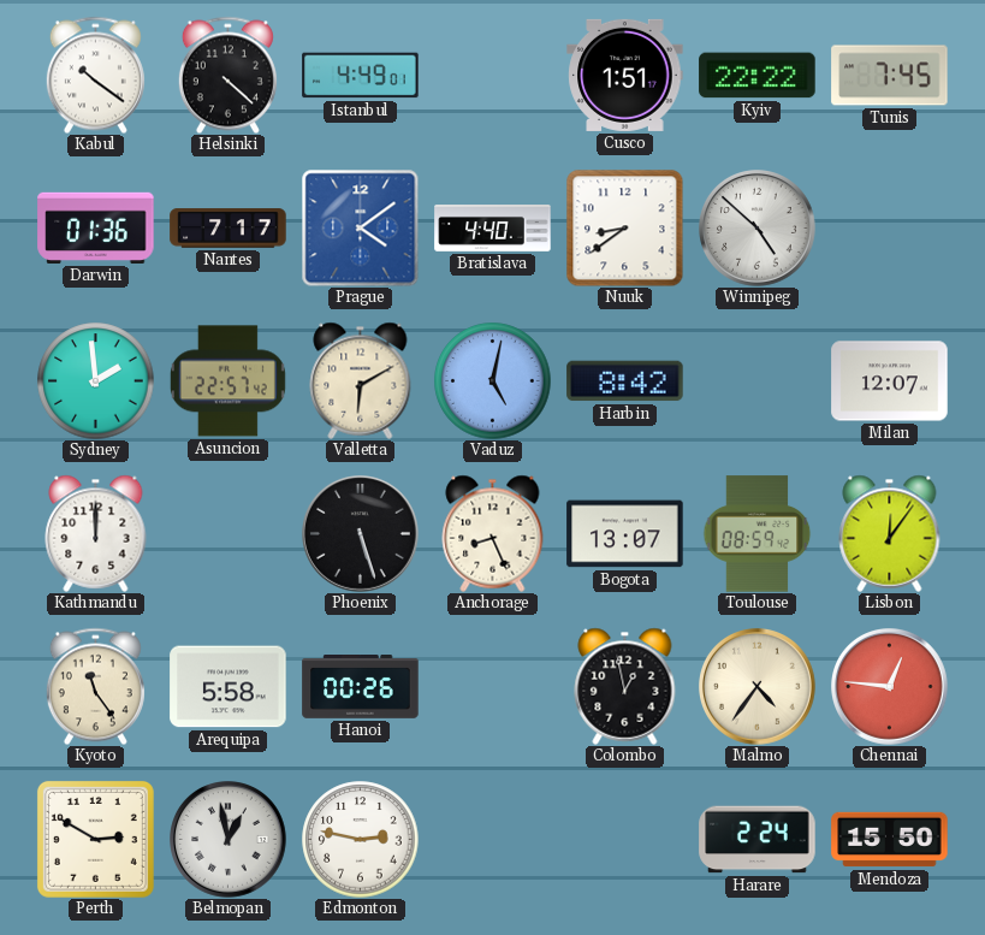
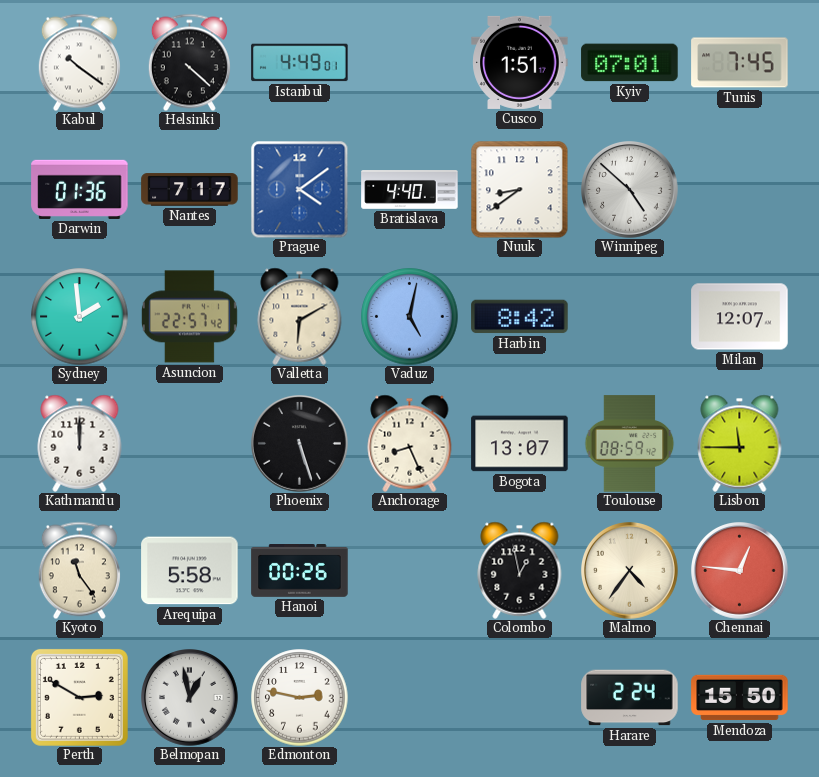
Kyiv: 22:22 -> 07:01
Lisbon: 12:06 -> 11:45
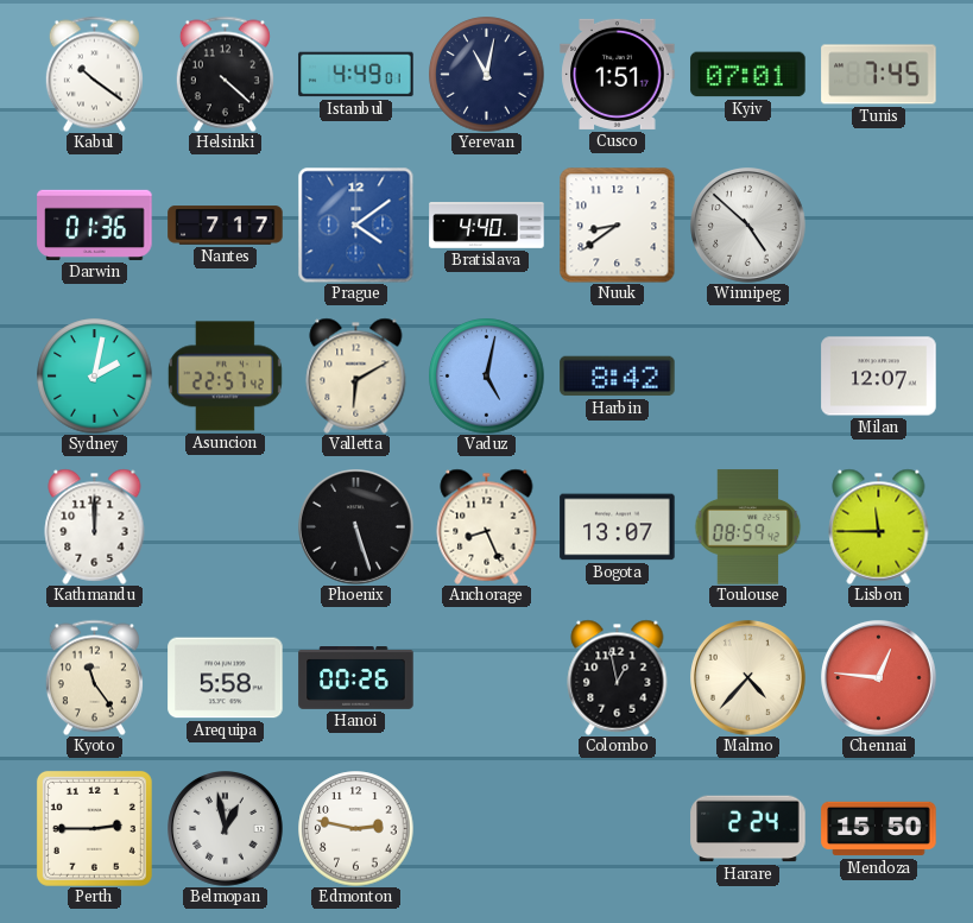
Yerevan: none -> 11:02
Sydney: 1:59 -> 2:02
Malmo: 4:36 -> 4:37
Perth: 2:50 -> 2:45
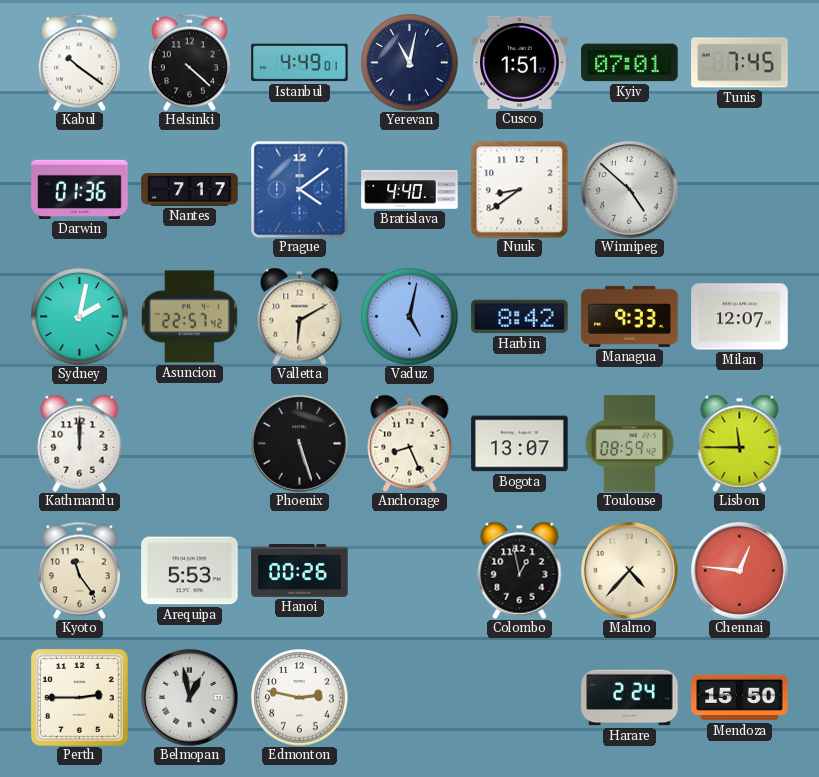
Managua: none -> 9:33
Arequipa: 5:58 -> 5:53
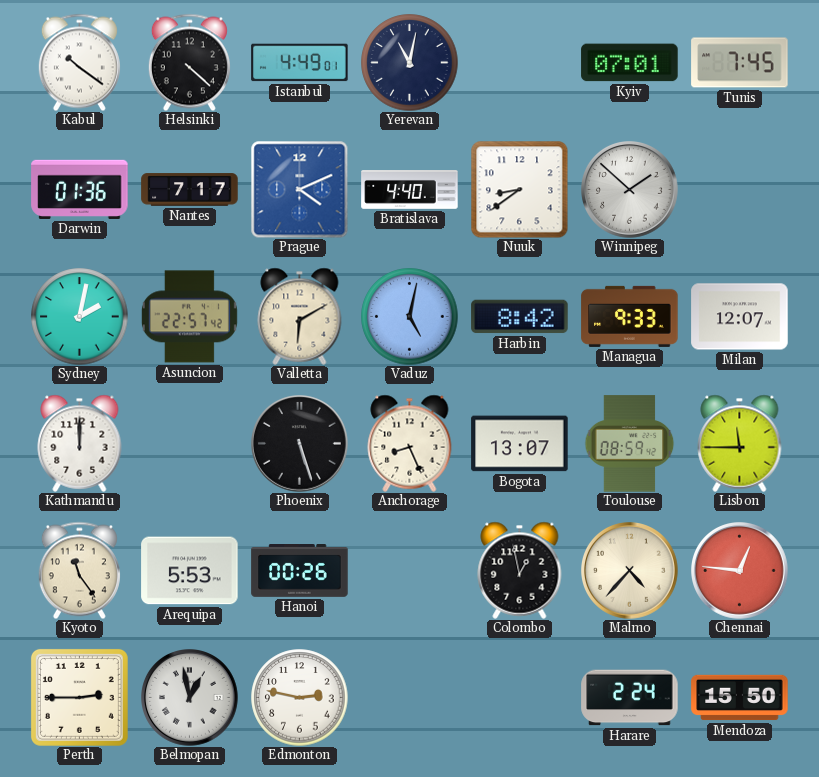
Cusco: 1:51 -> none
Prague: 4:09 -> 4:11
Winnipeg: 4:52 -> 1:52
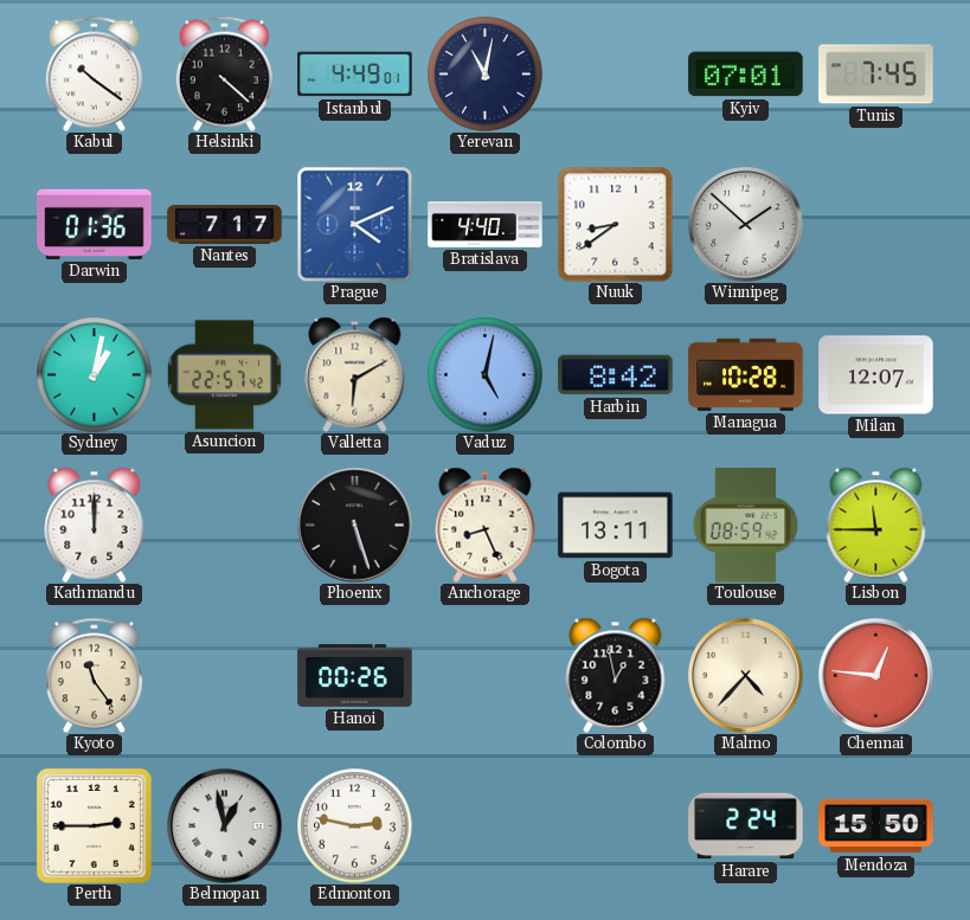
Sydney: 2:02 -> 1:02
Managua: 9:33 -> 10:28
Bogota: 13:07 -> 13:11
Arequipa: 5:53 -> none
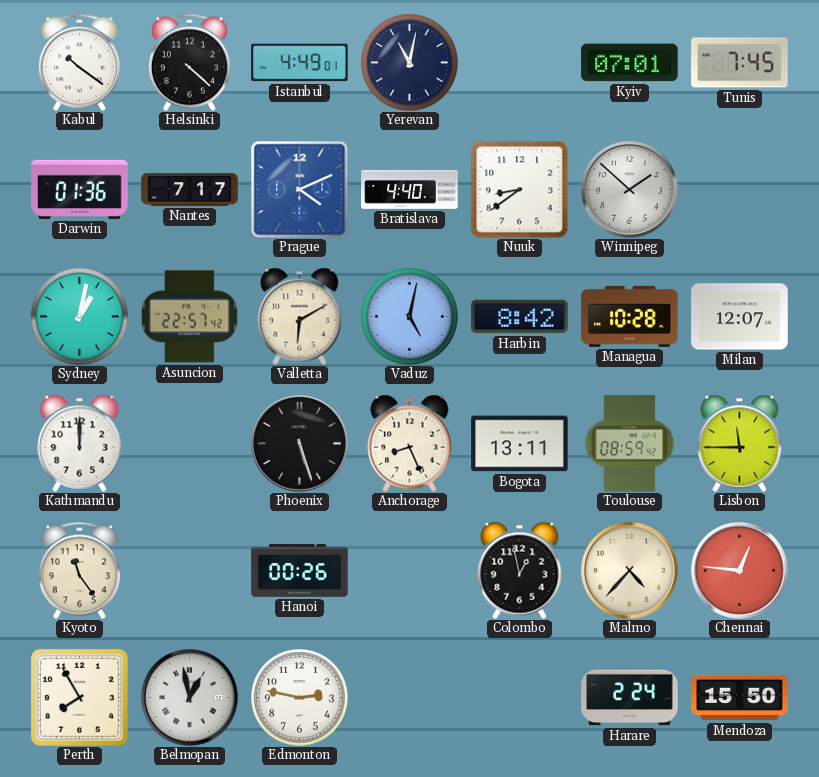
Perth: 2:45 -> 7:55
